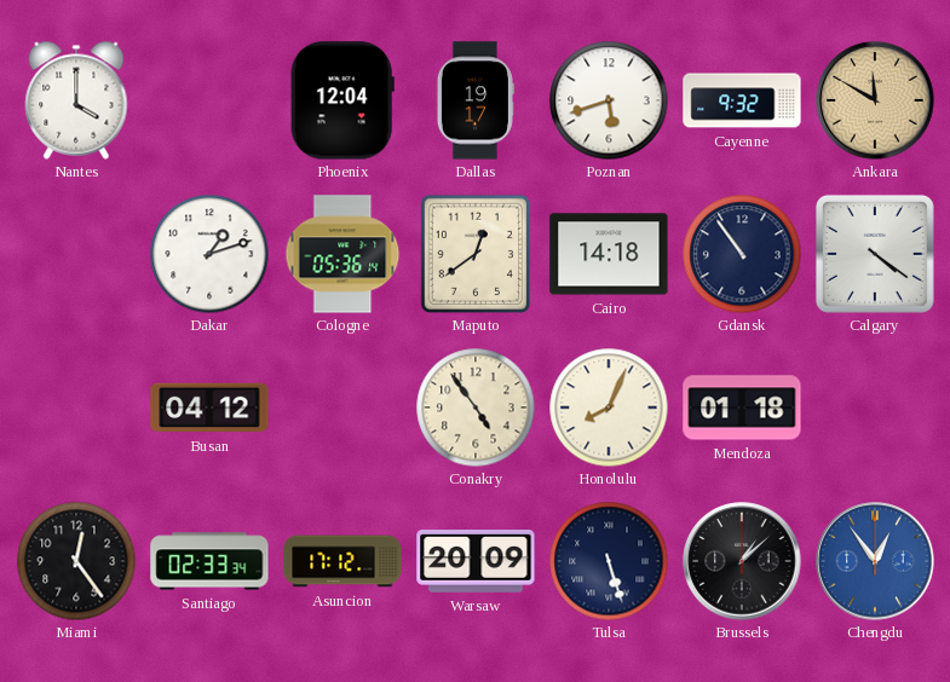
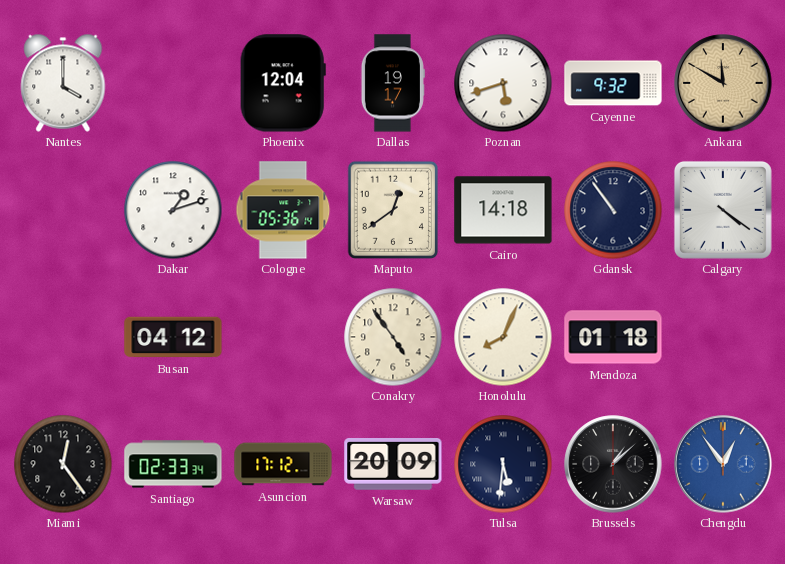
Tulsa: 5:27 -> 5:31
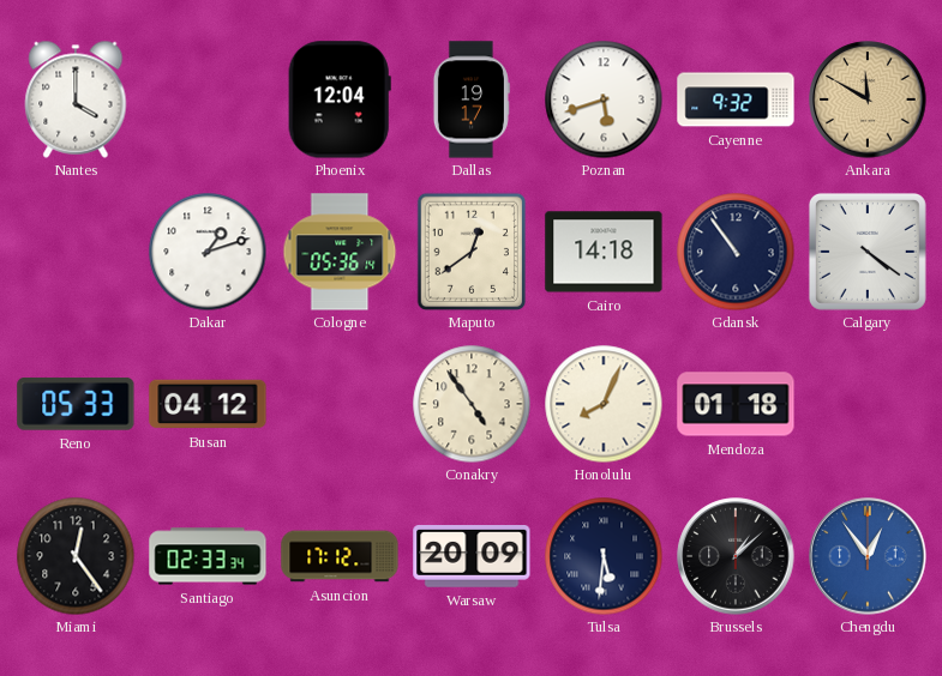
Reno: none -> 05:33
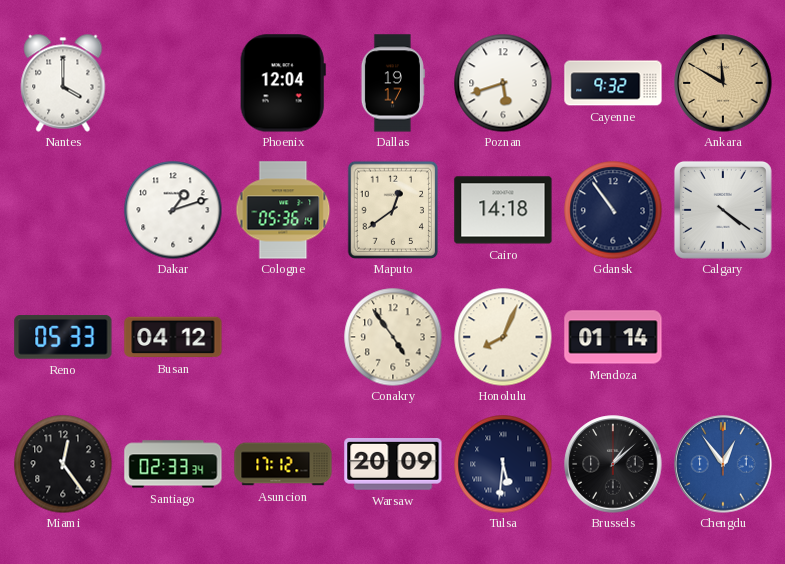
Mendoza: 01:18 -> 01:14
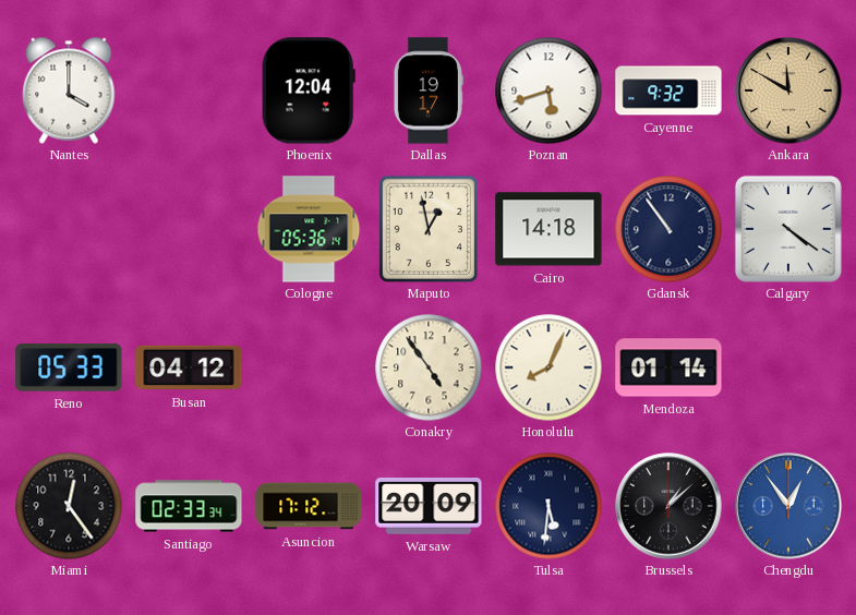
Dakar: 1:12 -> none
Maputo: 12:39 -> 12:58
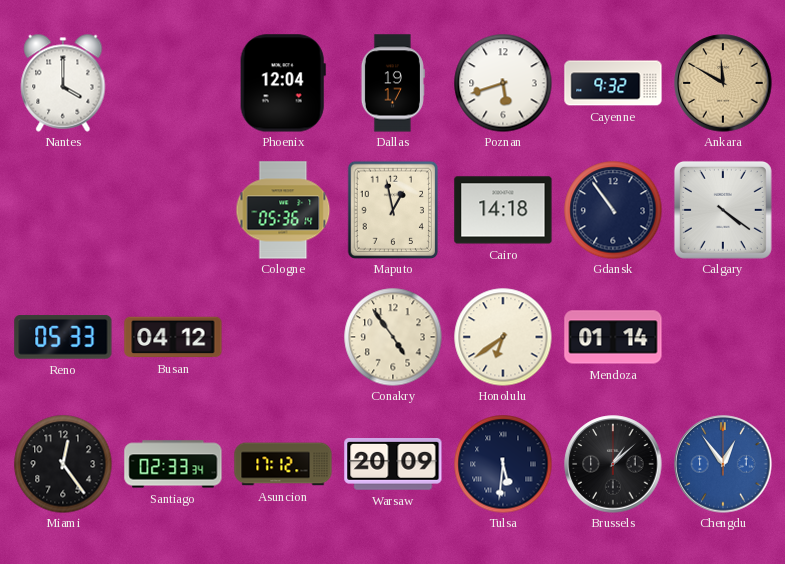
Honolulu: 8:04 -> 6:39
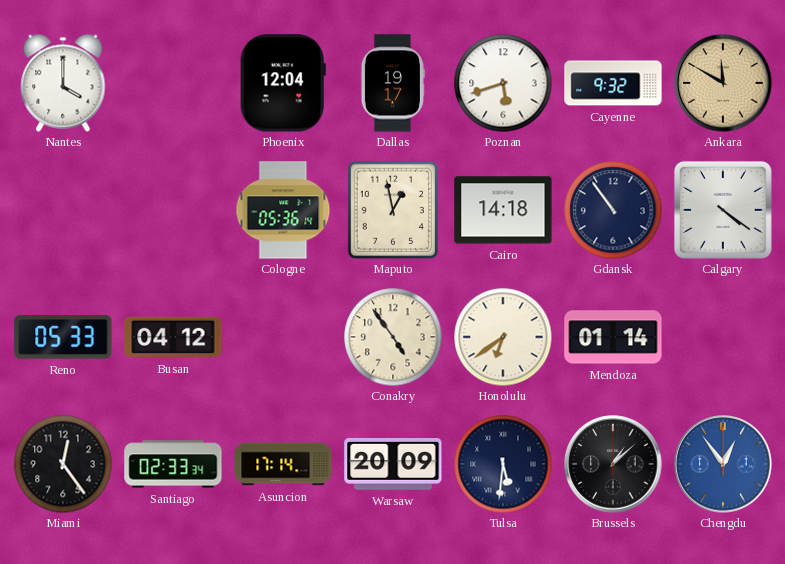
Asuncion: 17:12 -> 17:14
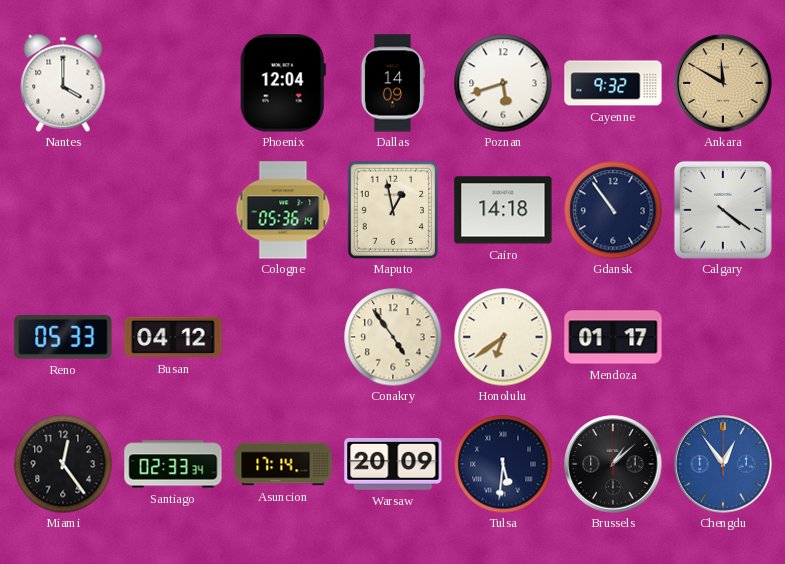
Dallas: 19:17 -> 14:09
Mendoza: 01:14 -> 01:17
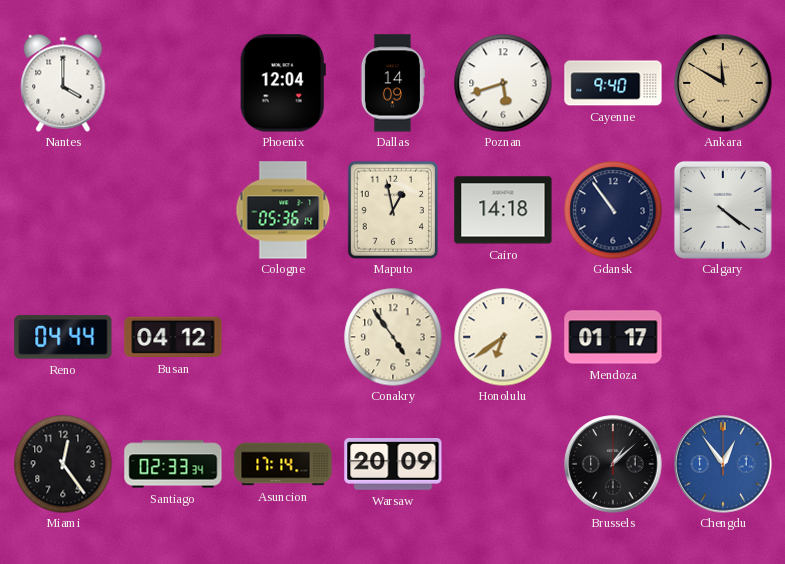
Cayenne: 9:32 -> 9:40
Reno: 05:33 -> 04:44
Tulsa: 5:31 -> none
